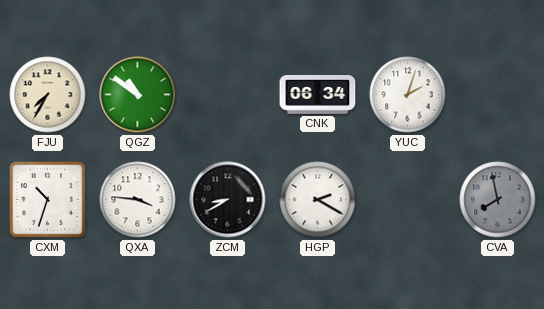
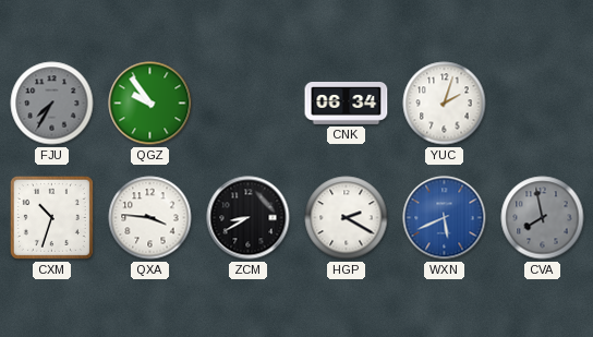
FJU dial: cream -> grey
QGZ: 10:51 -> 9:54
WXN: none -> 5:41
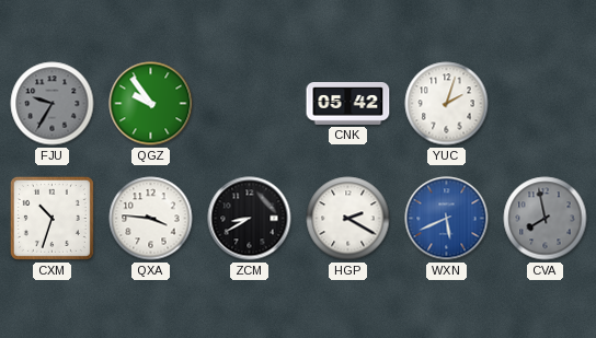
FJU: 7:35 -> 9:35
CNK: 06:34 -> 05:42
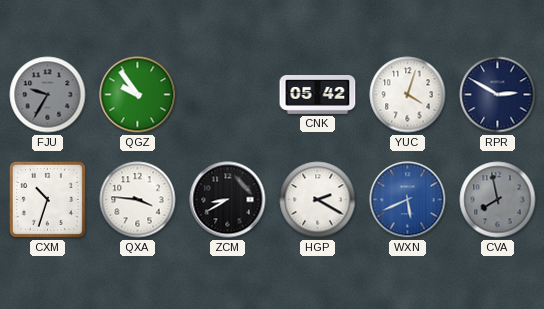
YUC: 2:03 -> 4:03
RPR: none -> 2:50
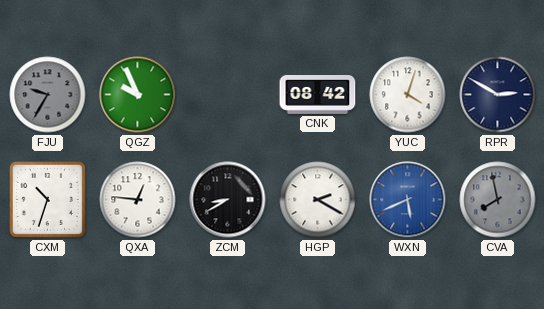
QGZ: 9:54 -> 9:56
CNK: 05:42 -> 08:42
QXA: 3:46 -> 12:46
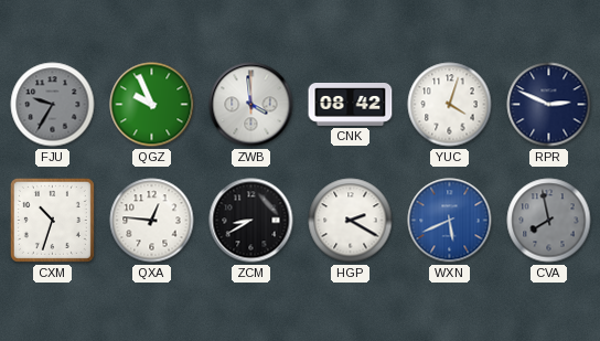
ZWB: none -> 3:59
RPR: 2:50 -> 2:49
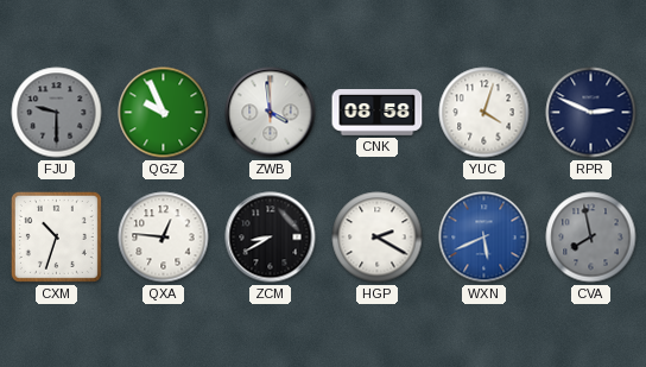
FJU: 9:35 -> 9:30
CNK: 08:42 -> 08:58
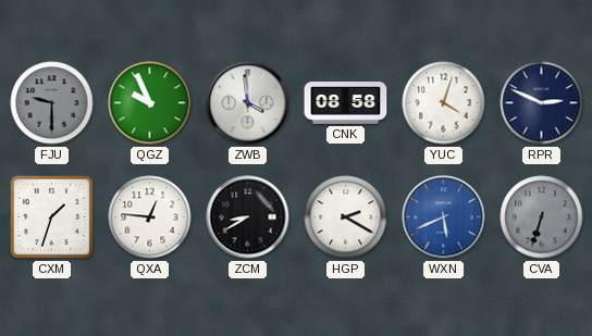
CXM: 10:33 -> 1:33
CVA: 7:58 -> 6:33
